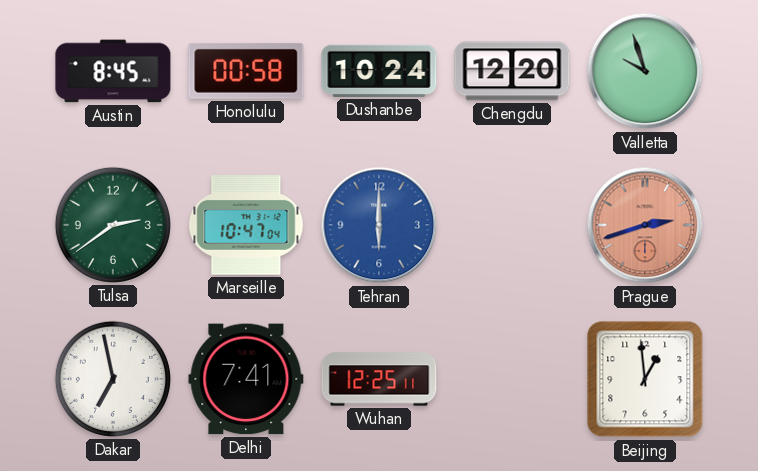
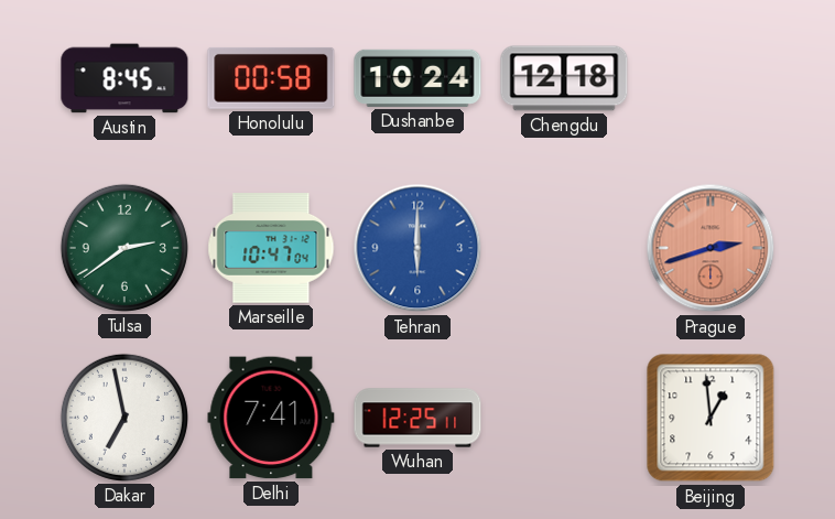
Chengdu: 12:20 -> 12:18
Valletta: 9:57 -> none
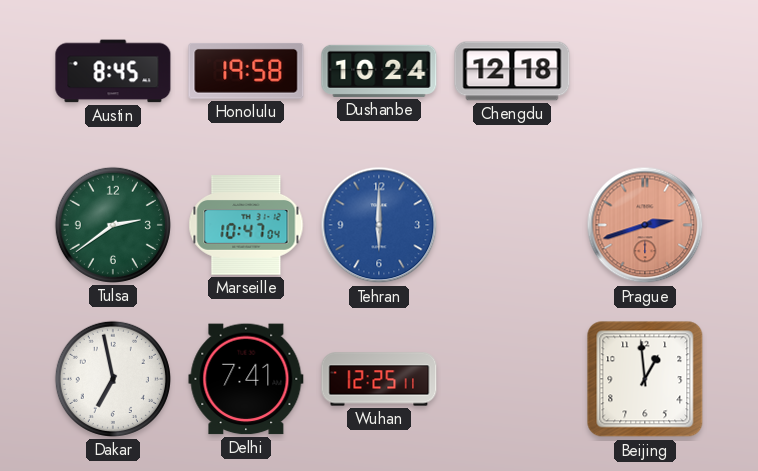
Honolulu: 00:58 -> 19:58
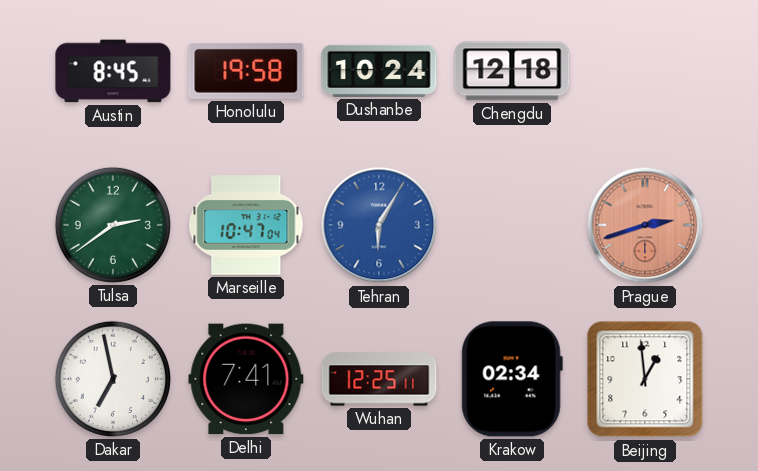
Tehran: 6:00 -> 6:05
Krakow: none -> 02:34
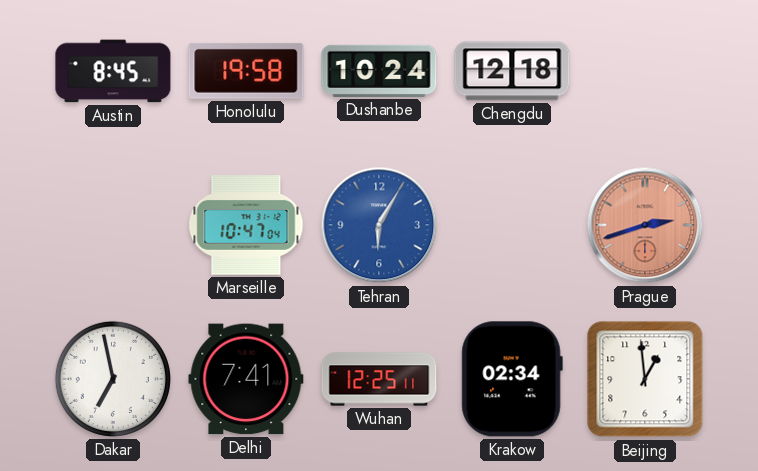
Tulsa: 2:39 -> none
